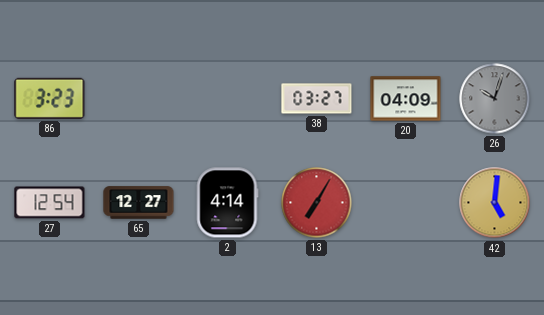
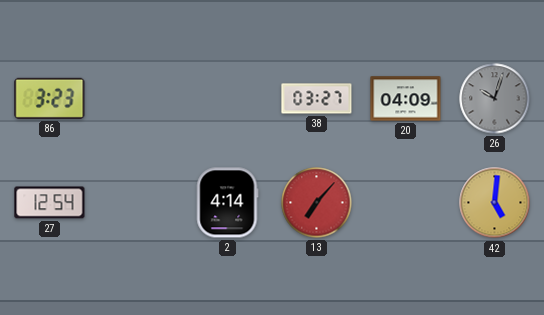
65: 12:27 -> none
13: 7:05 -> 7:07
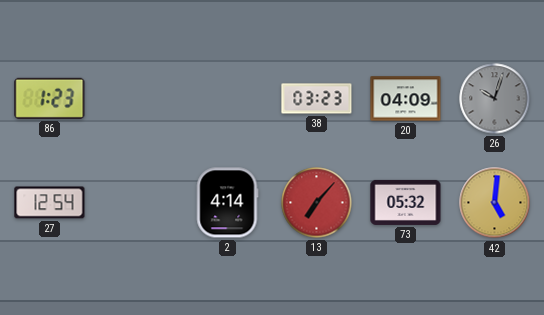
86: 3:23 -> 1:23
38: 03:27 -> 03:23
73: none -> 05:32
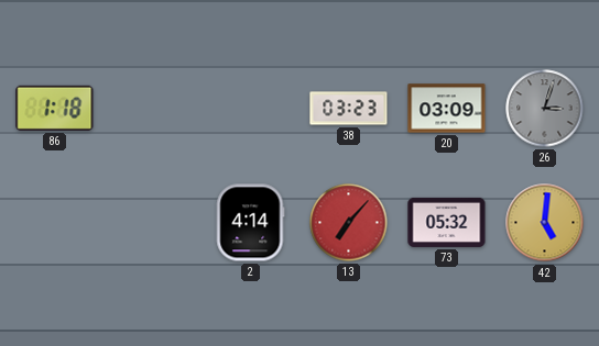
86: 1:23 -> 1:18
20: 04:09 -> 03:09
26: 10:03 -> 3:03
27: 12:54 -> none
